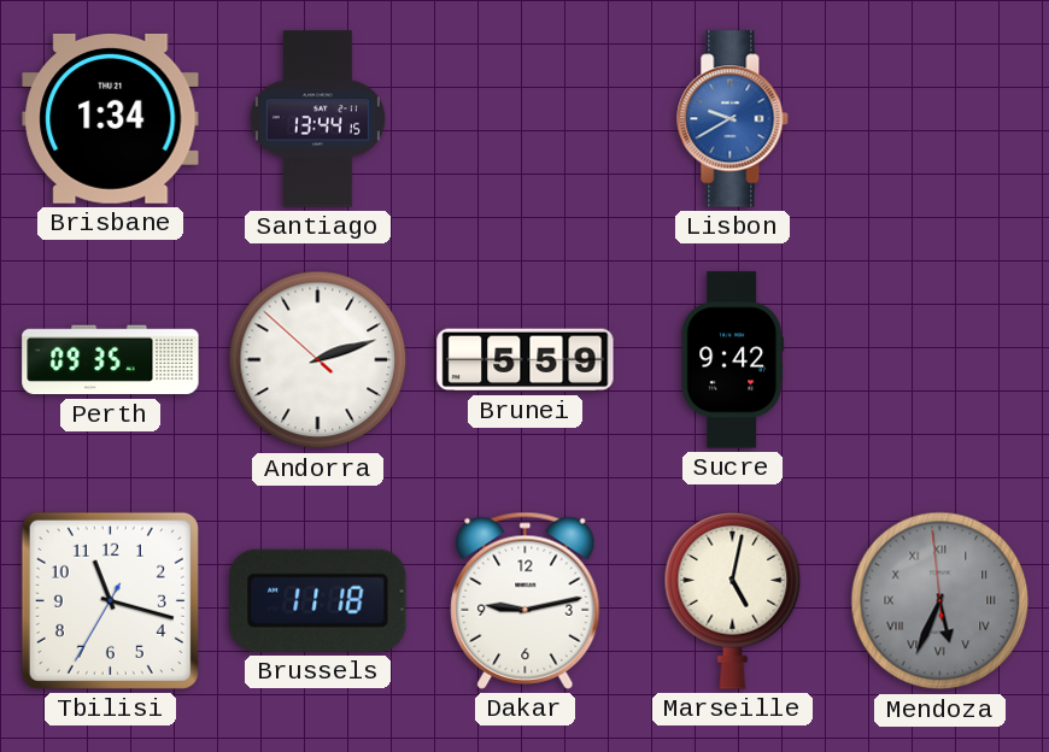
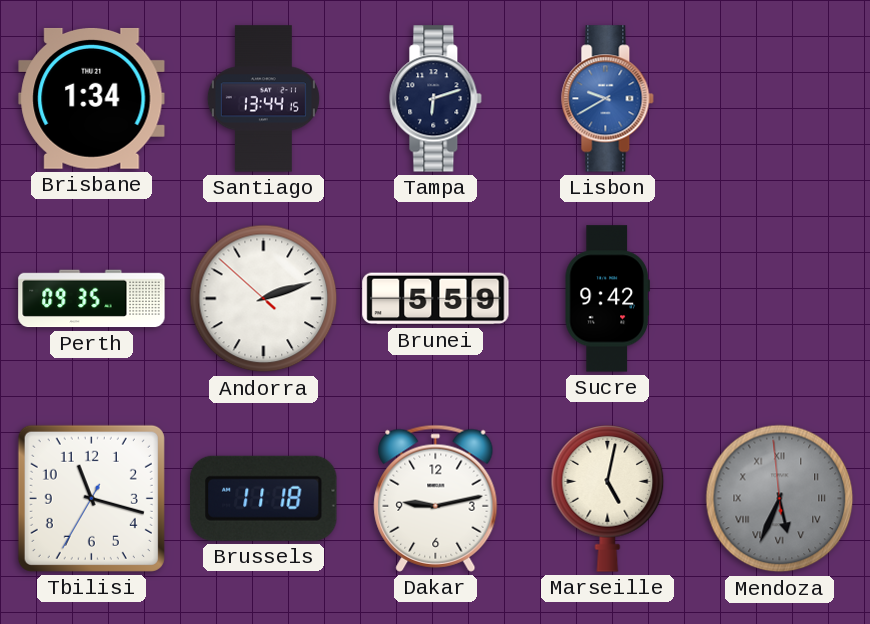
Tampa: none -> 6:12
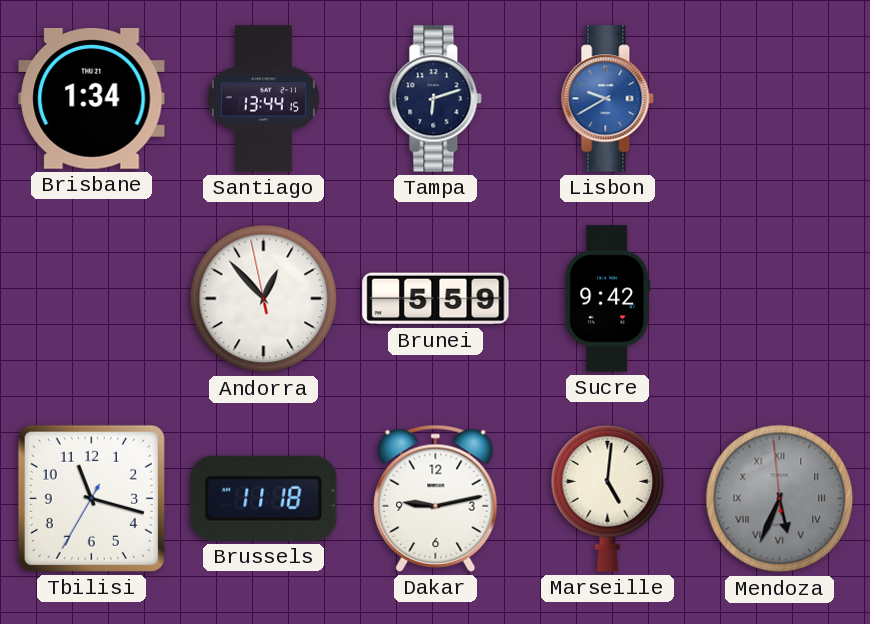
Perth: 09:35 -> none
Andorra: 2:11 -> 12:52
Marseille: 5:02 -> 5:01
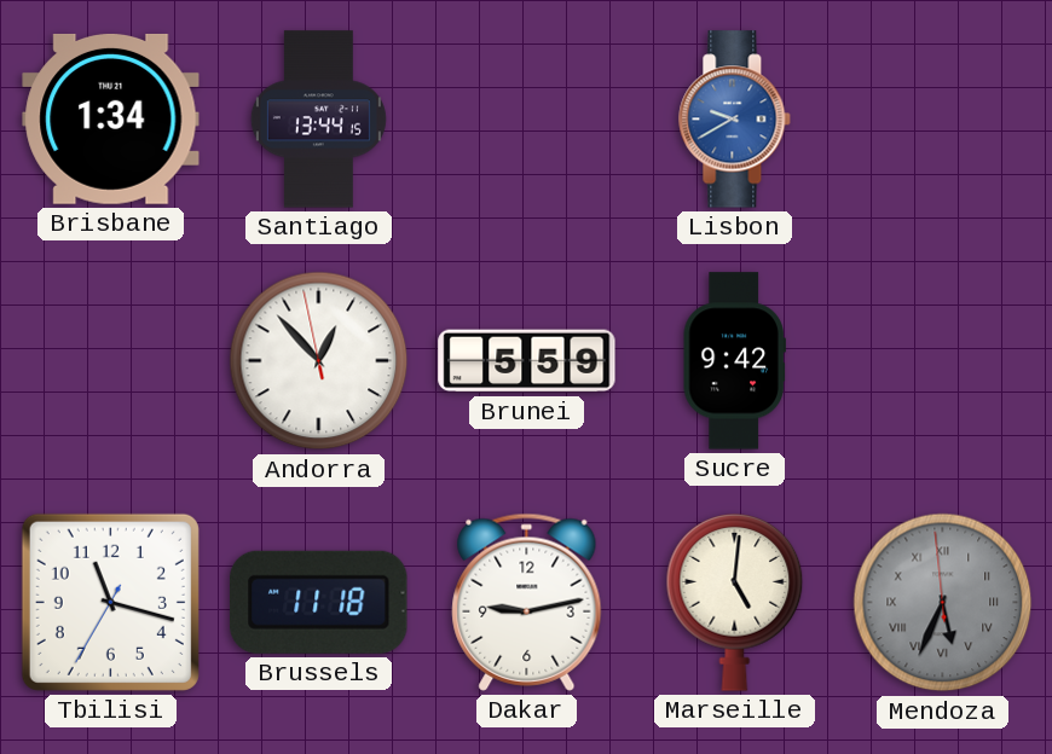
Tampa: 6:12 -> none
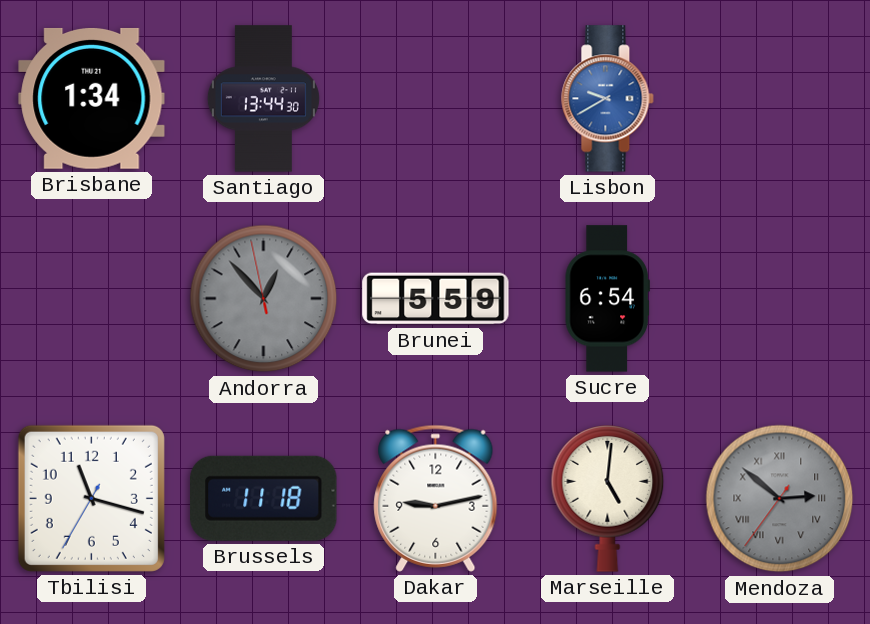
Santiago: 13:44:15 -> 13:44:30
Andorra dial: white -> grey
Sucre: 9:42 -> 6:54
Mendoza: 5:33 -> 2:51
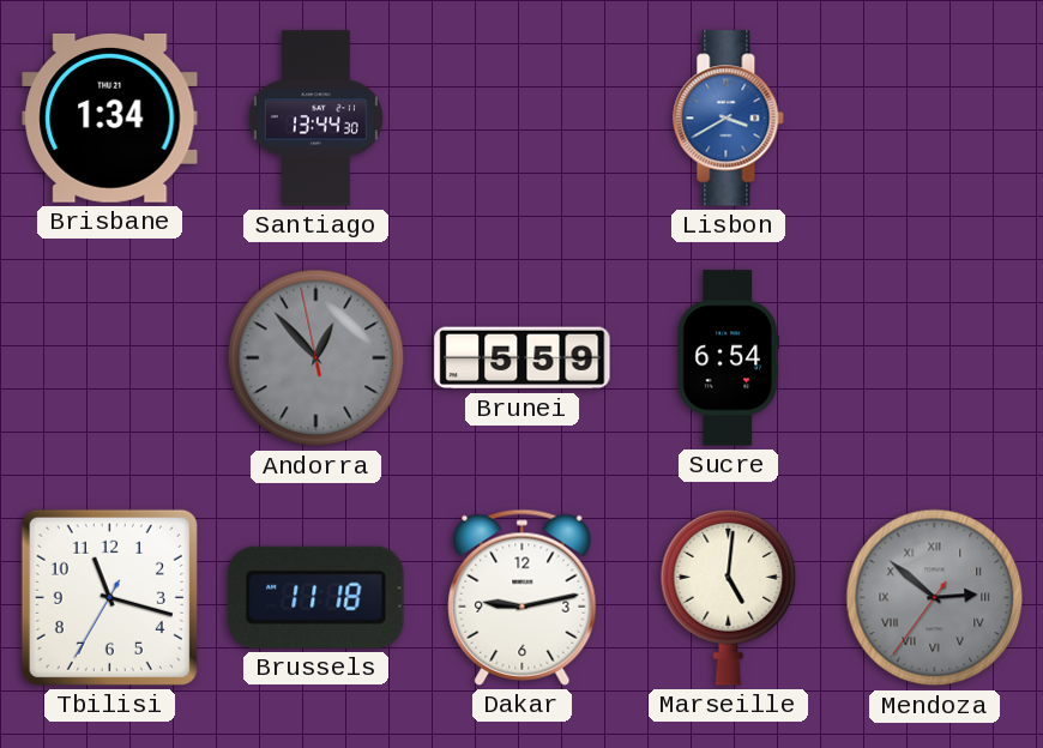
Lisbon: 9:40 -> 3:40
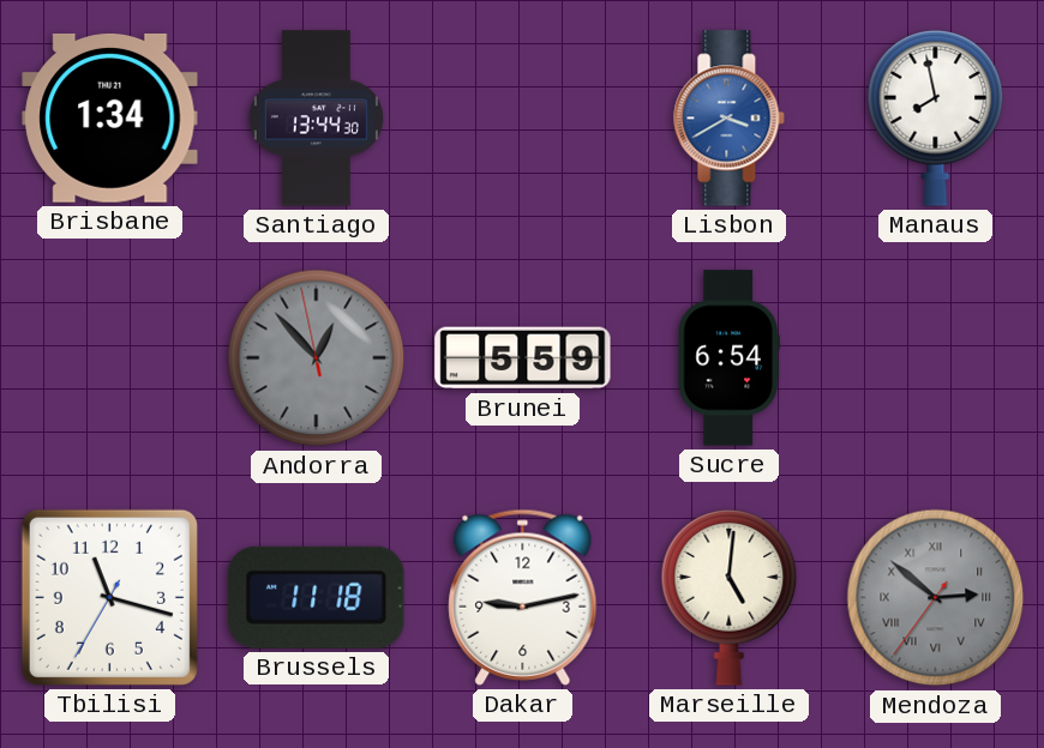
Manaus: none -> 7:58
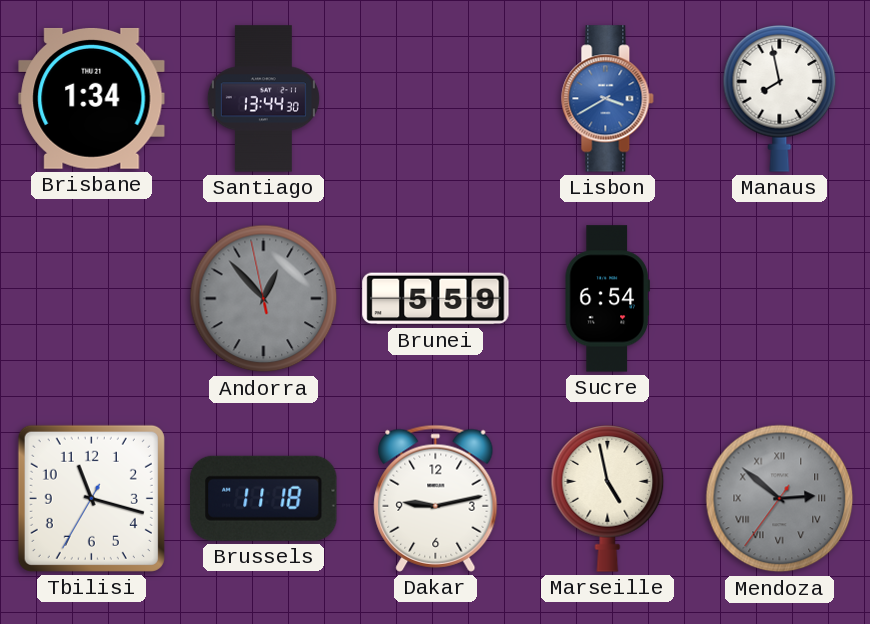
Marseille: 5:01 -> 4:58
